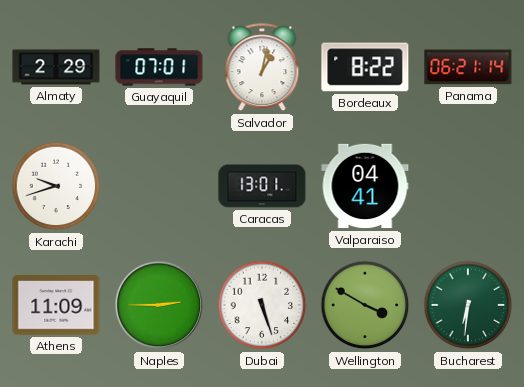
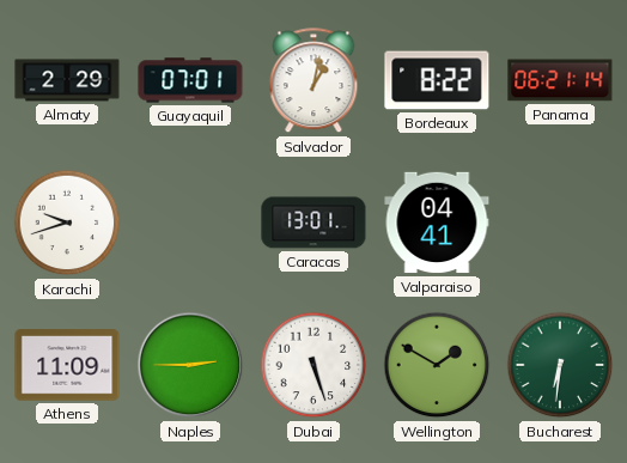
Wellington: 3:50 -> 1:50
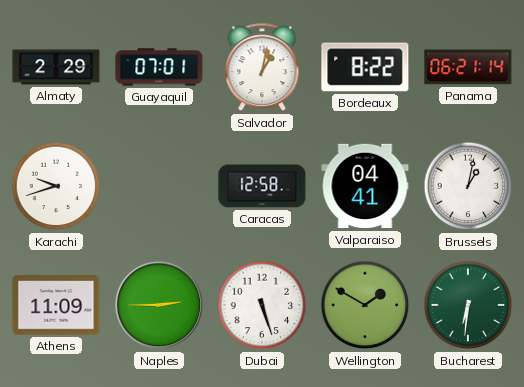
Caracas: 13:01 -> 12:58
Brussels: none -> 1:02
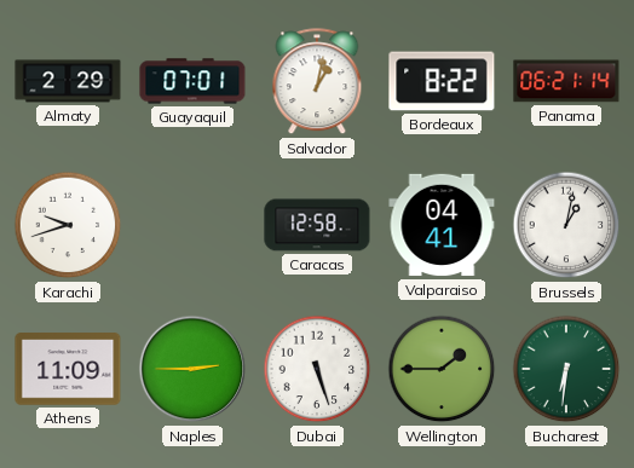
Wellington: 1:50 -> 1:45
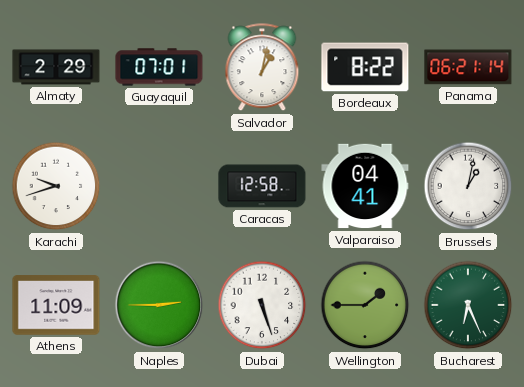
Bucharest: 6:31 -> 6:26
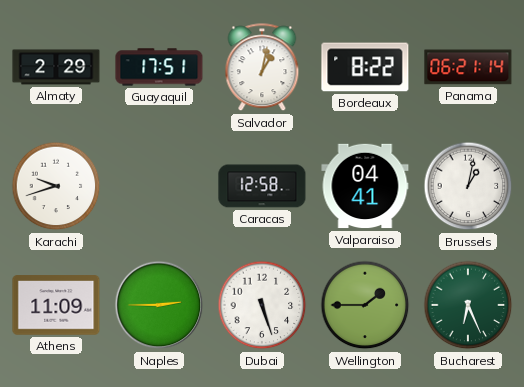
Guayaquil: 07:01 -> 17:51
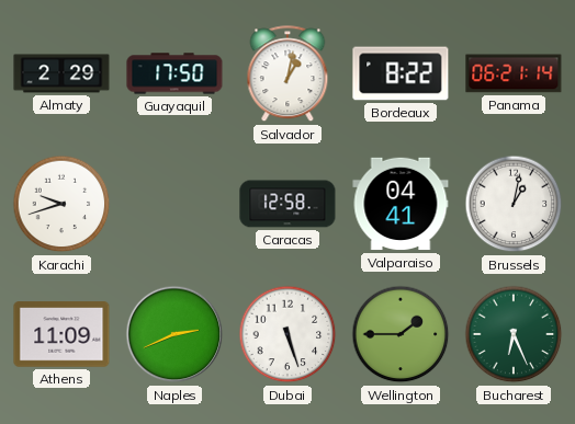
Guayaquil: 17:51 -> 17:50
Naples: 2:45 -> 2:41
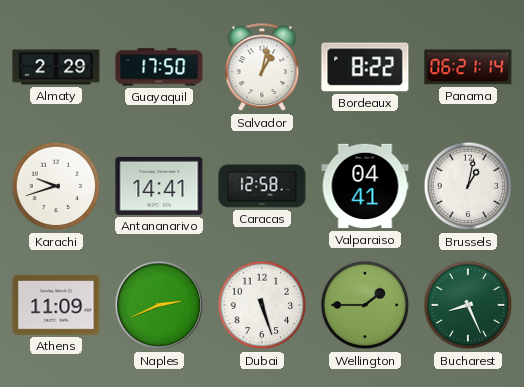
Antananarivo: none -> 14:41
Bucharest: 6:26 -> 8:26
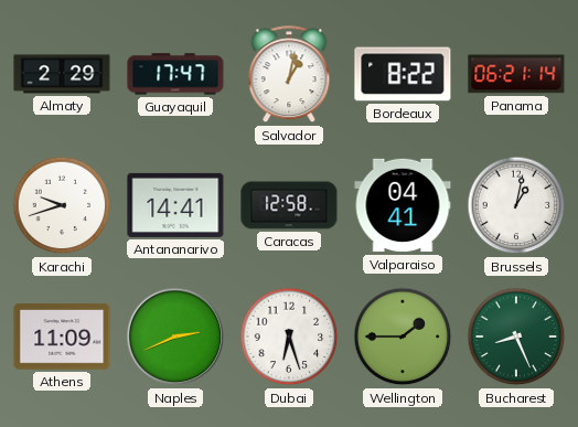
Guayaquil: 17:50 -> 17:47
Dubai: 5:27 -> 6:27
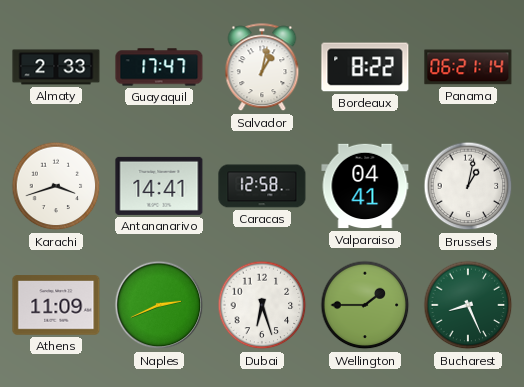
Almaty: 2:29 -> 2:33
Karachi: 9:42 -> 3:42
